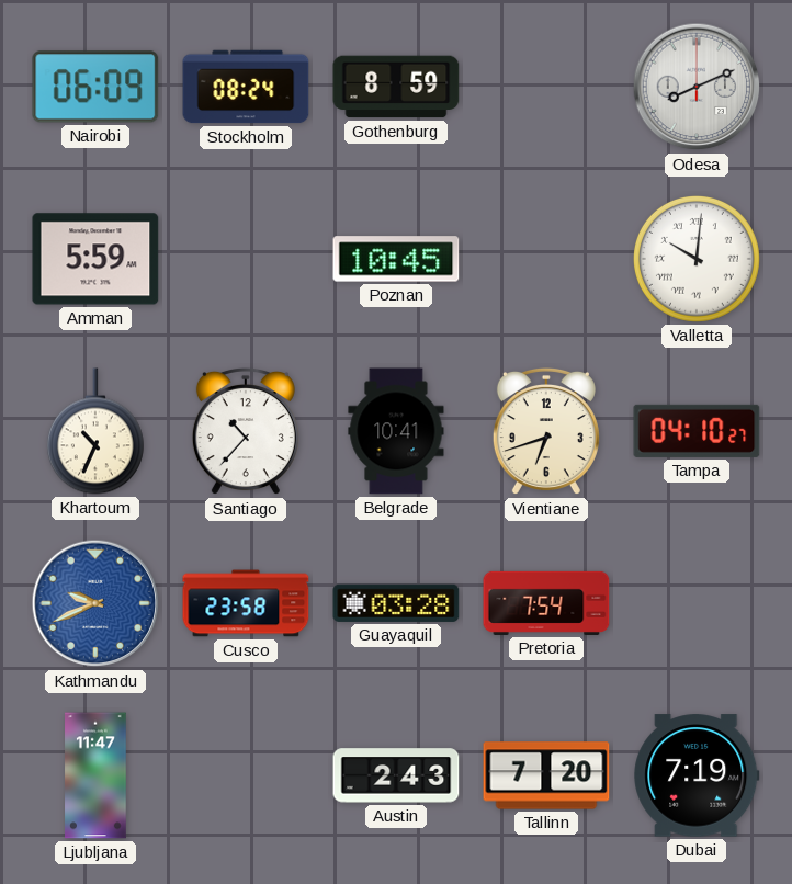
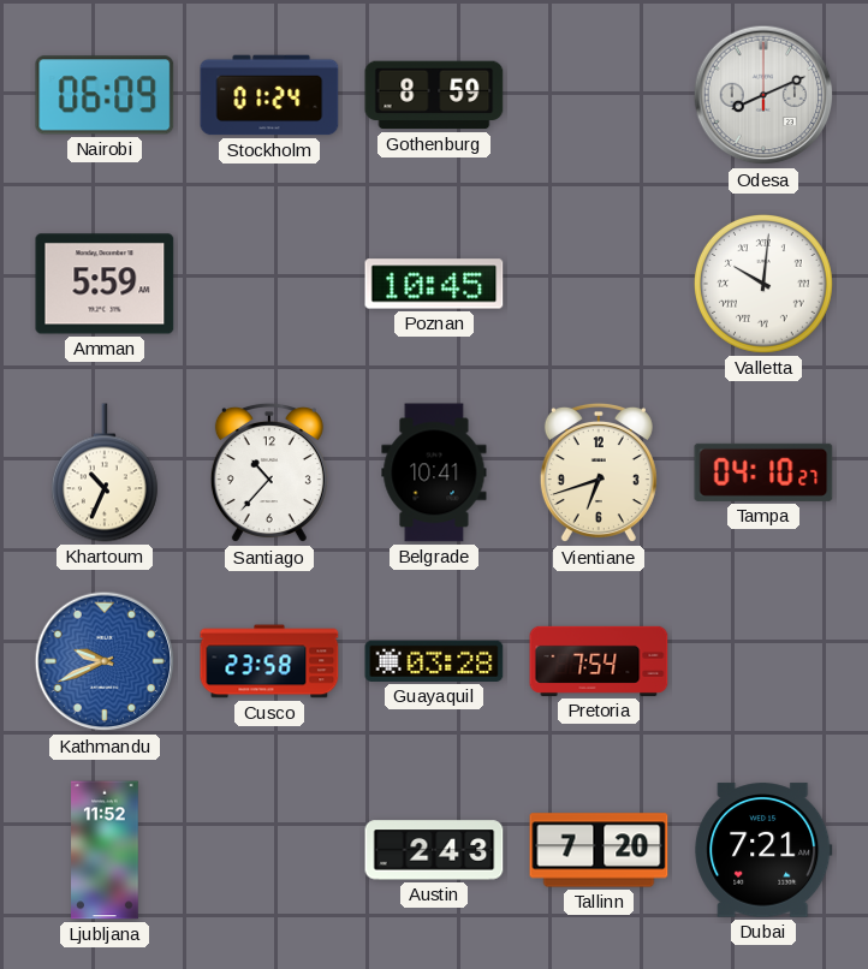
Stockholm: 08:24 -> 01:24
Ljubljana: 11:47 -> 11:52
Dubai: 7:19 -> 7:21
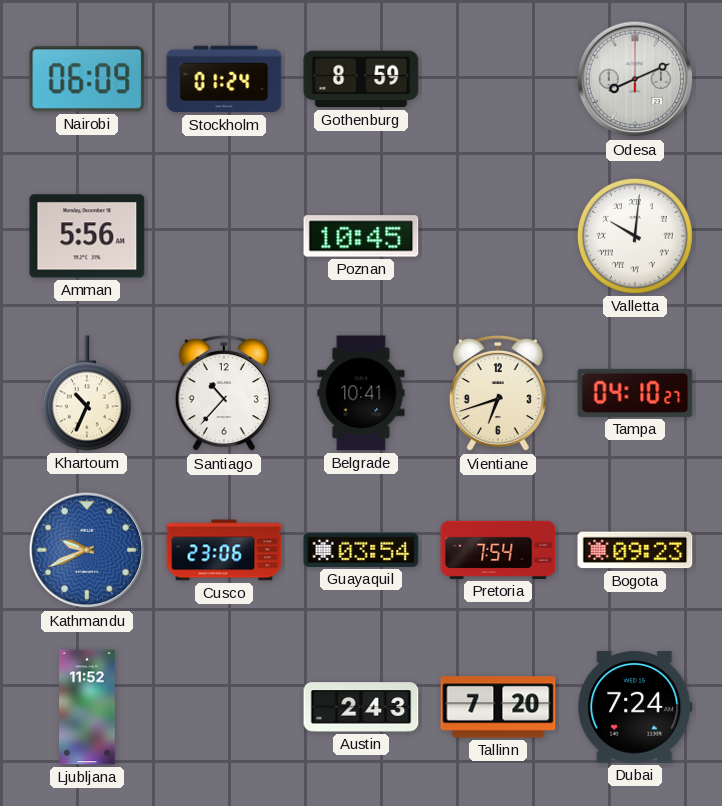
Amman: 5:59 -> 5:56
Cusco: 23:58 -> 23:06
Guayaquil: 03:28 -> 03:54
Bogota: none -> 09:23
Dubai: 7:21 -> 7:24
